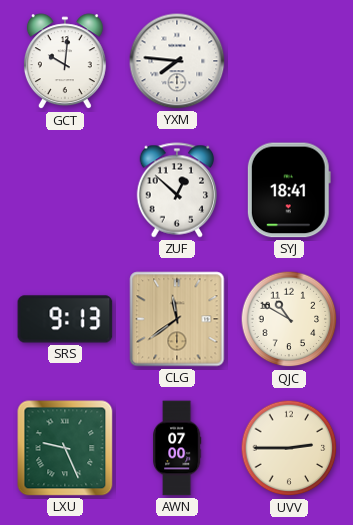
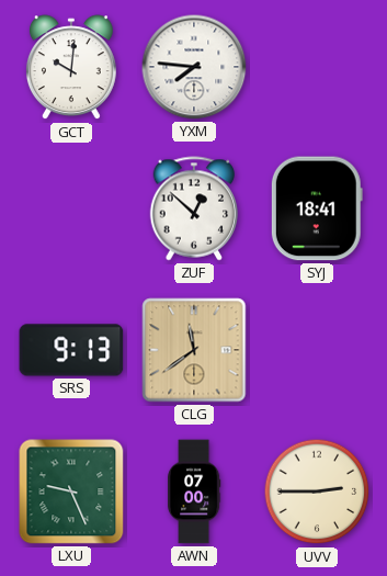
QJC: 10:50 -> none
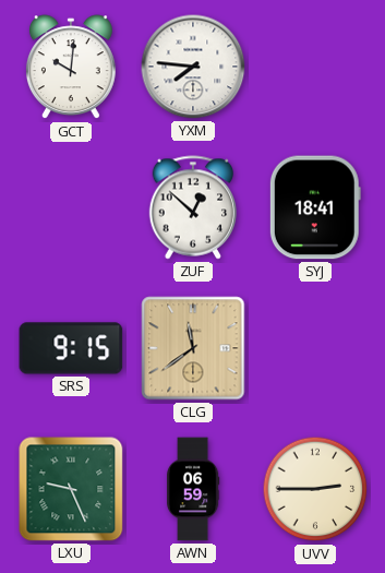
SRS: 9:13 -> 9:15
AWN: 07:00 -> 06:59
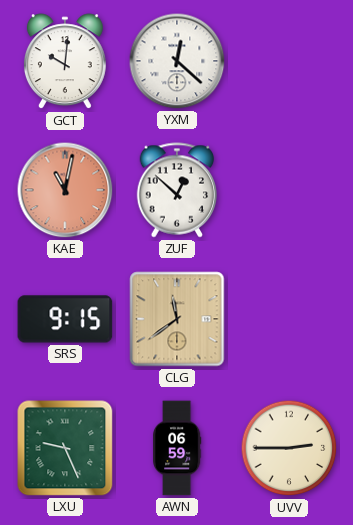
YXM: 7:46 -> 12:22
KAE: none -> 11:02
SYJ: 18:41 -> none
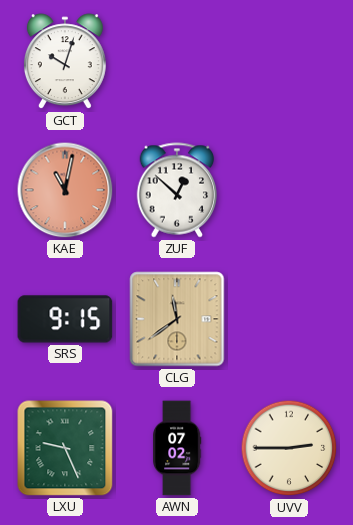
GCT: 10:01 -> 10:03
YXM: 12:22 -> none
AWN: 06:59 -> 07:02
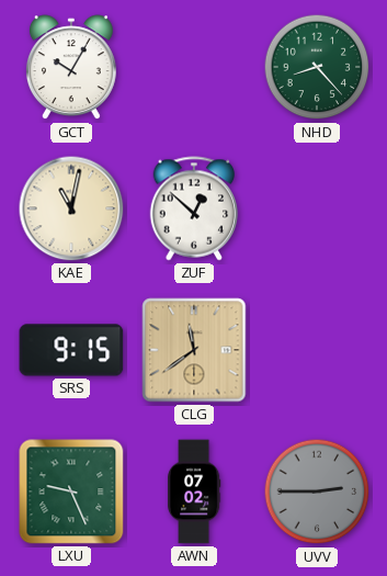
GCT: 10:03 -> 10:05
NHD: none -> 8:23
KAE dial: salmon -> cream
UVV dial: cream -> grey
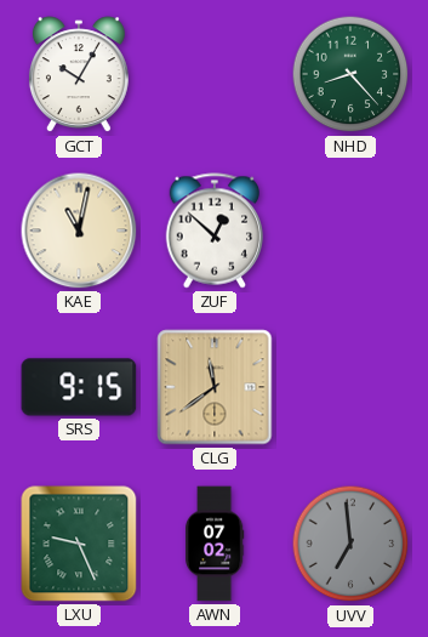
UVV: 2:45 -> 6:59
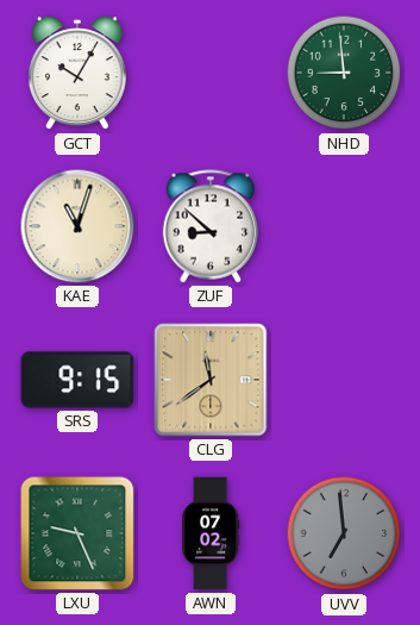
NHD: 8:23 -> 8:59
KAE: 11:02 -> 11:03
ZUF: 12:52 -> 8:52
